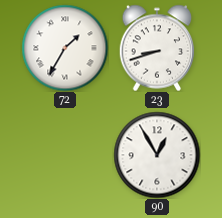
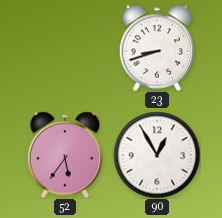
72: 1:35 -> none
52: none -> 5:36
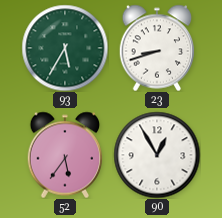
93: none -> 5:35
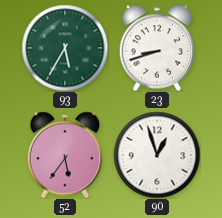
90: 12:55 -> 12:57
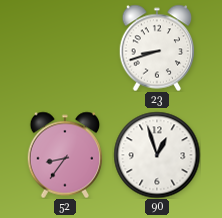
93: 5:35 -> none
52: 5:36 -> 8:36
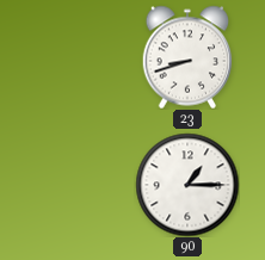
52: 8:36 -> none
90: 12:57 -> 1:15
